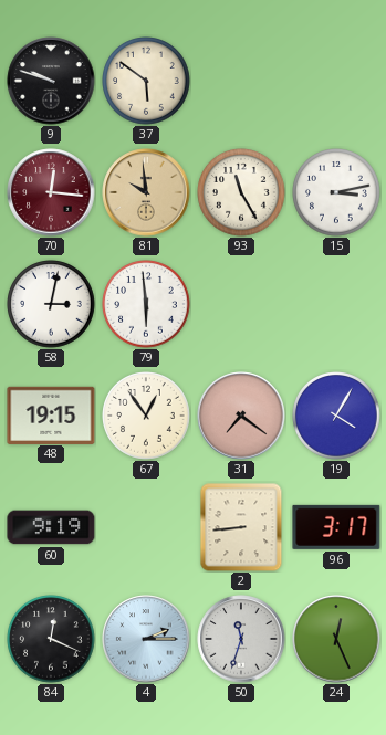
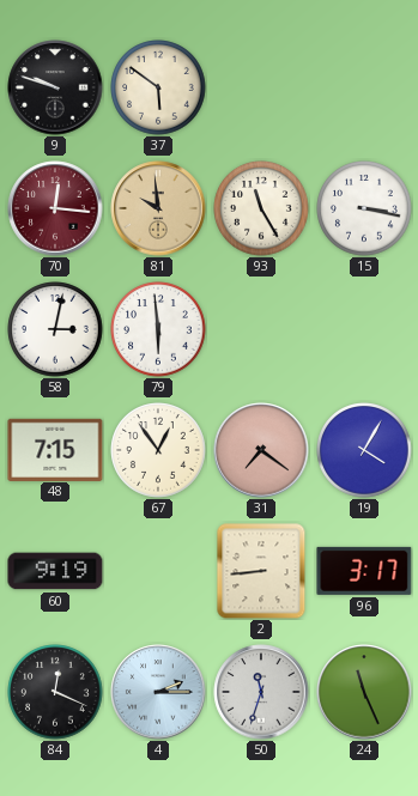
15: 3:13 -> 3:17
48: 19:15 -> 7:15
24: 12:26 -> 11:26
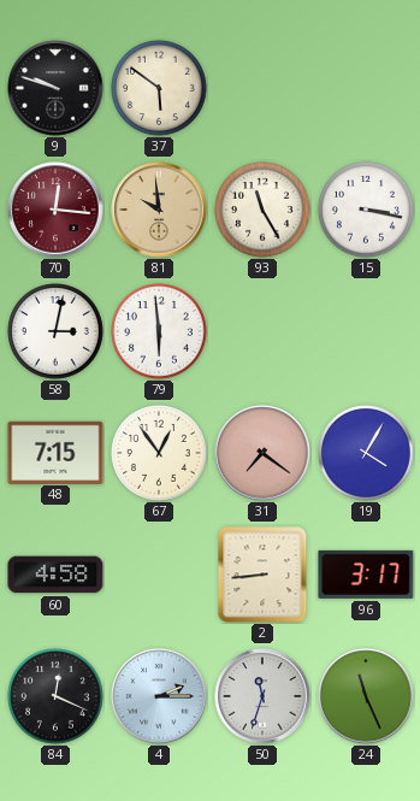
60: 9:19 -> 4:58
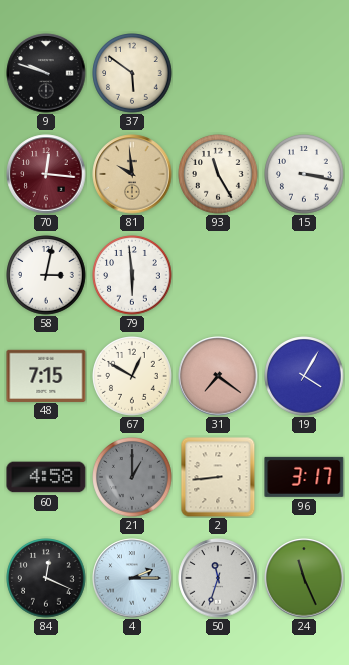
67: 12:54 -> 12:50
21: none -> 1:00
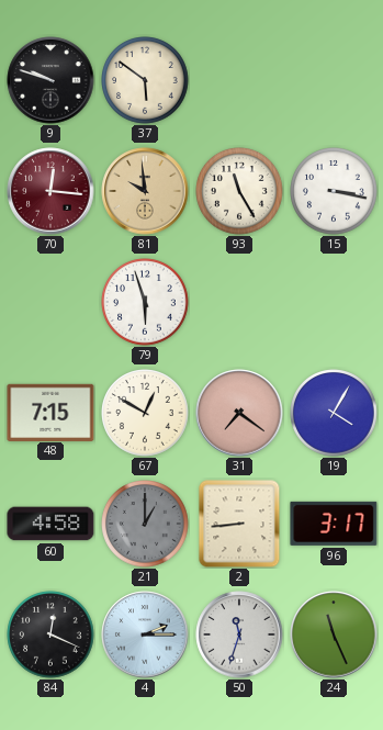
58: 3:02 -> none
79: 5:59 -> 5:57
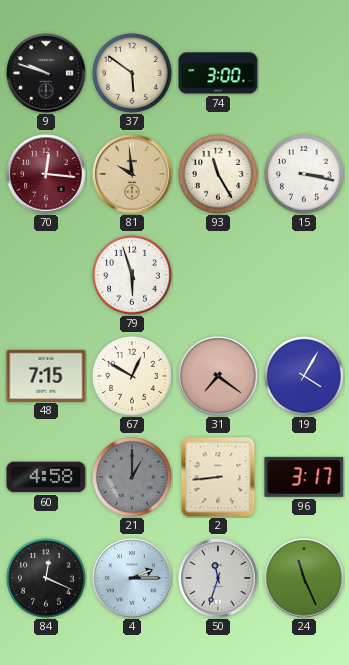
74: none -> 3:00
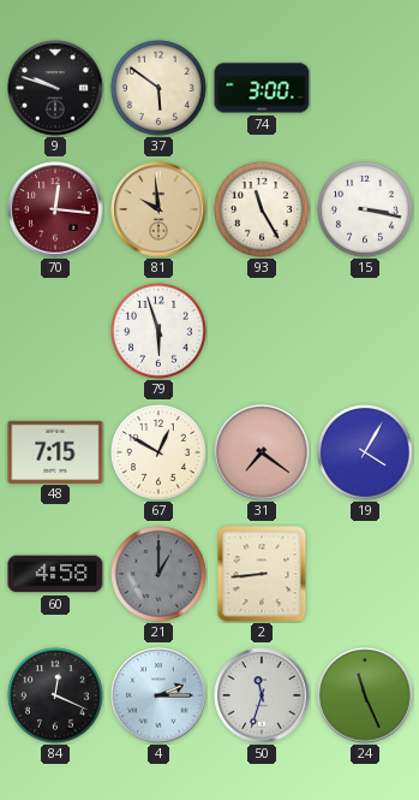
96: 3:17 -> none
